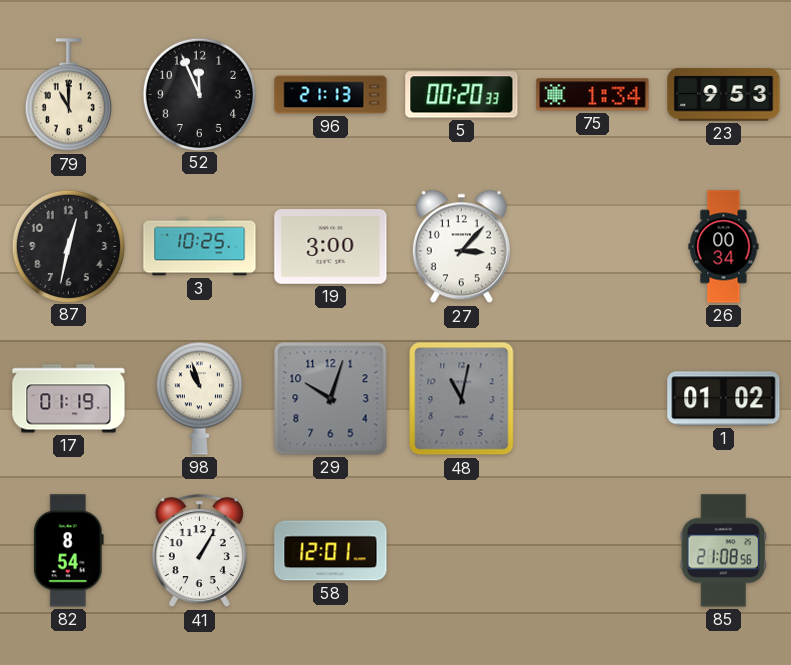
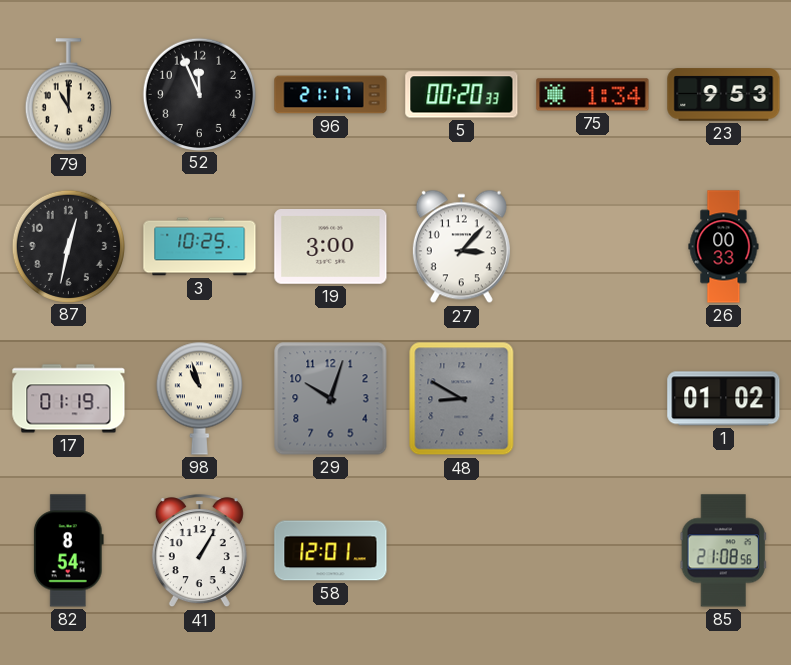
96: 21:13 -> 21:17
26: 00:34 -> 00:33
48: 11:02 -> 8:50
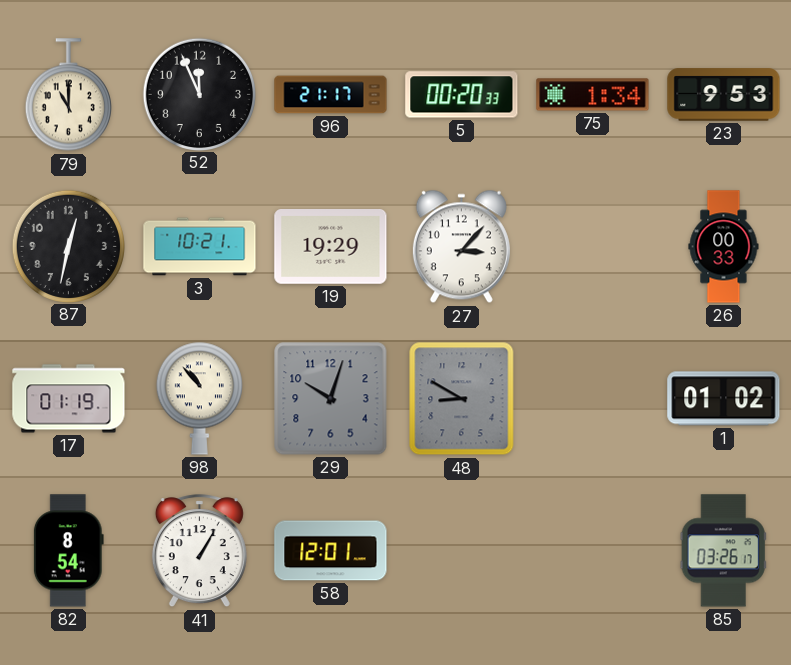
3: 10:25 -> 10:21
19: 3:00 -> 19:29
98: 10:57 -> 10:53
85: 21:08 -> 03:26
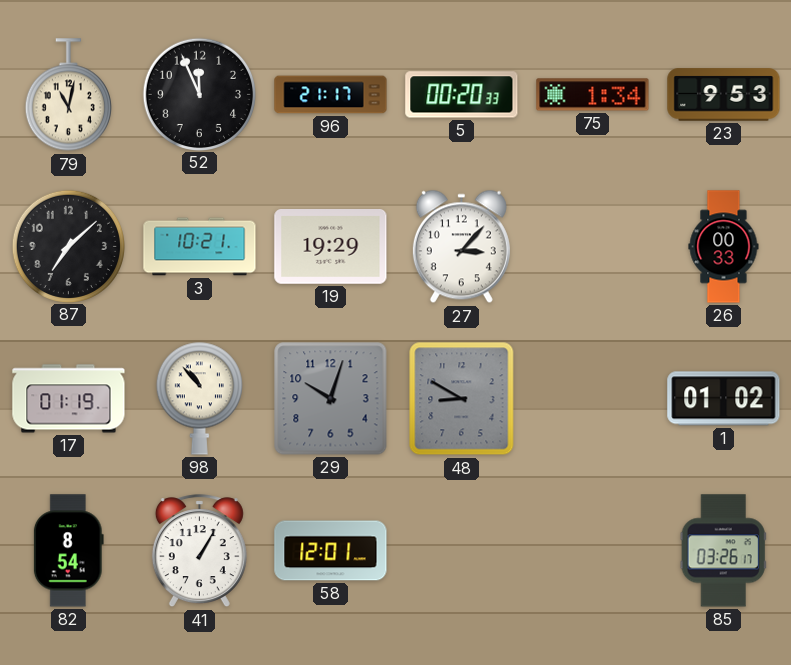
79: 11:00 -> 11:02
87: 12:32 -> 7:08
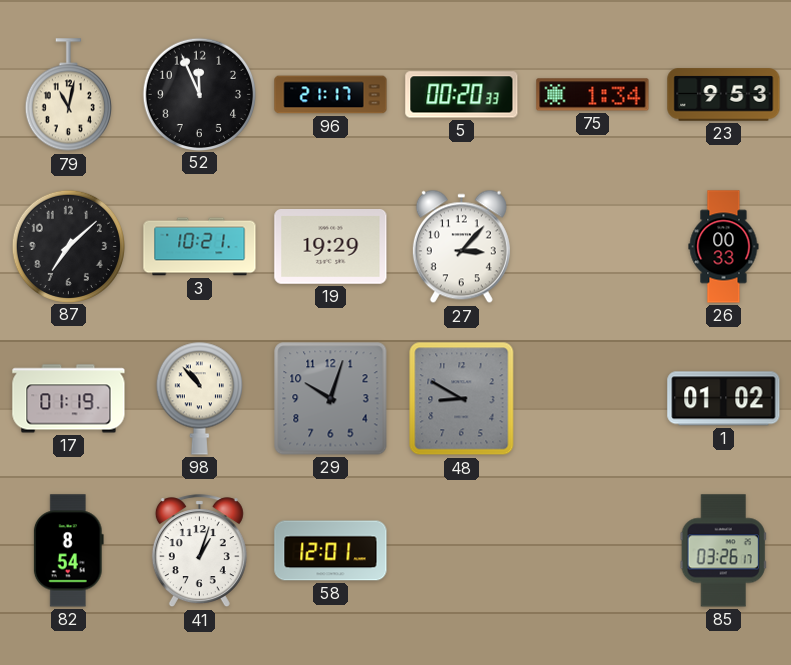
41: 1:05 -> 1:03
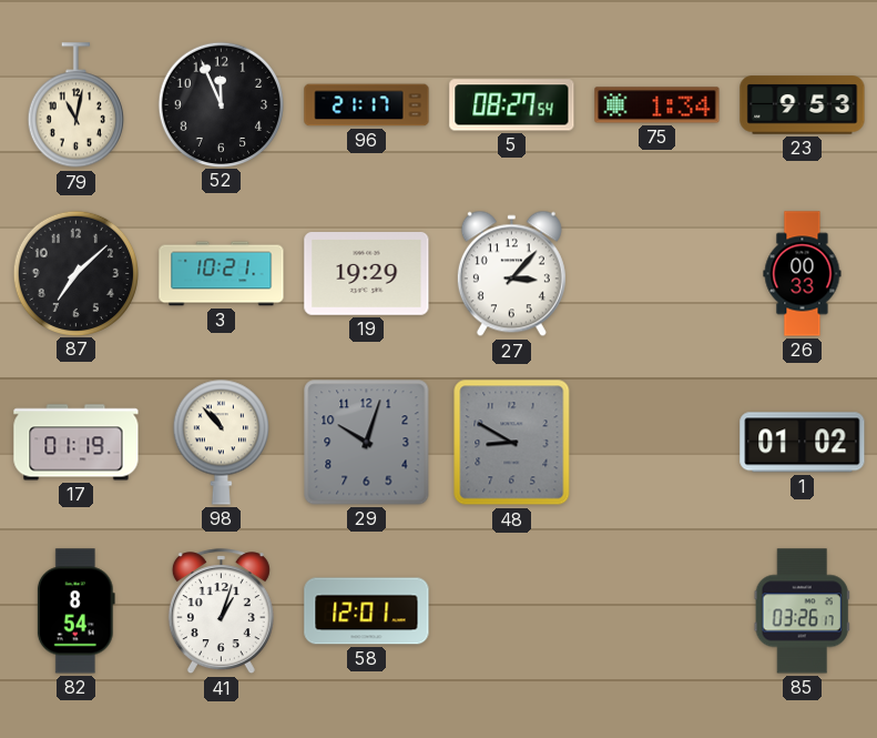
5: 00:20 -> 08:27
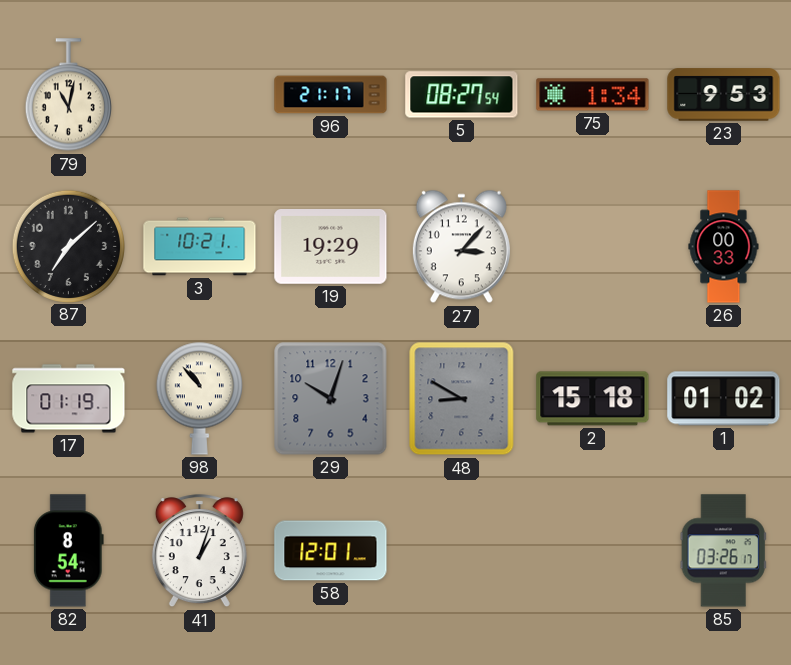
52: 11:56 -> none
2: none -> 15:18
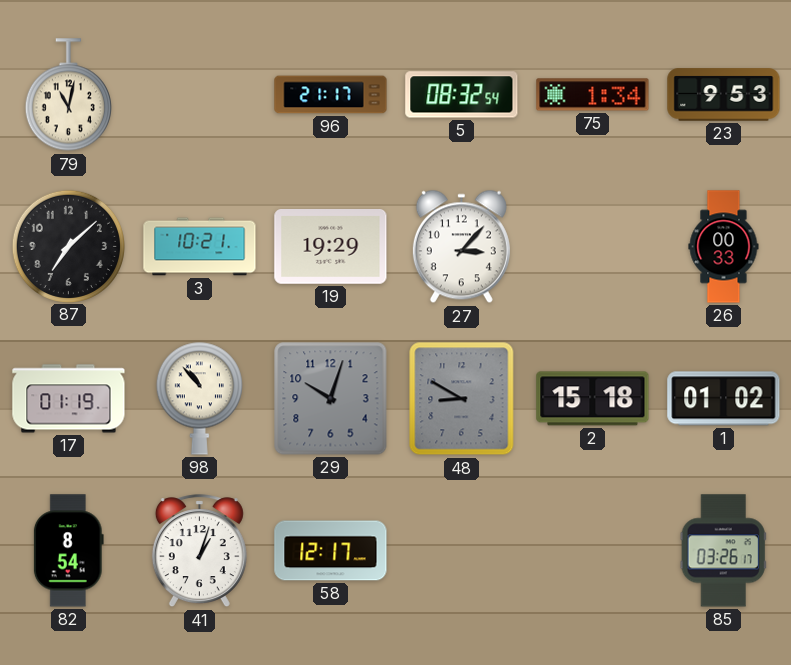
5: 08:27 -> 08:32
58: 12:01 -> 12:17
